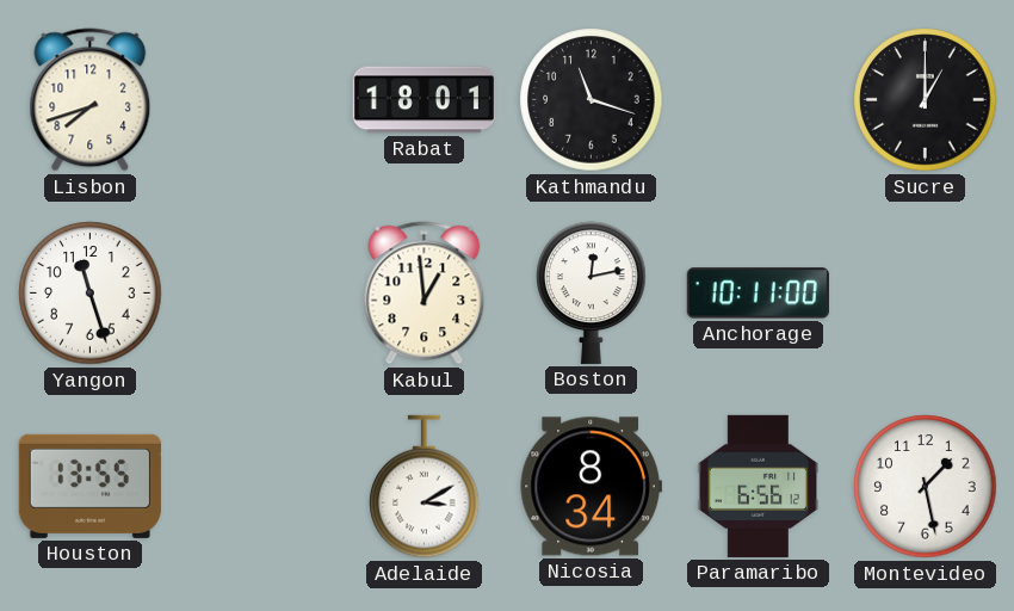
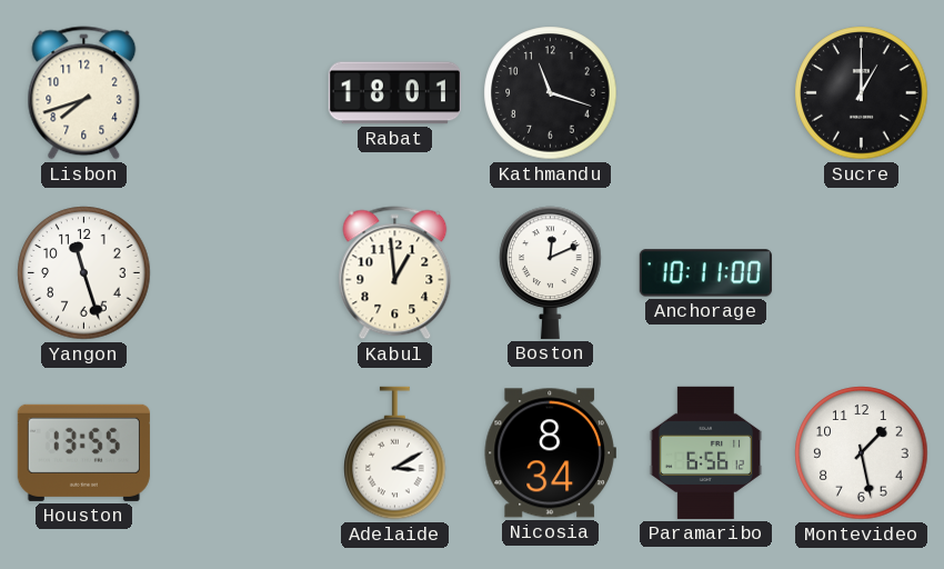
Boston: 12:13 -> 12:11
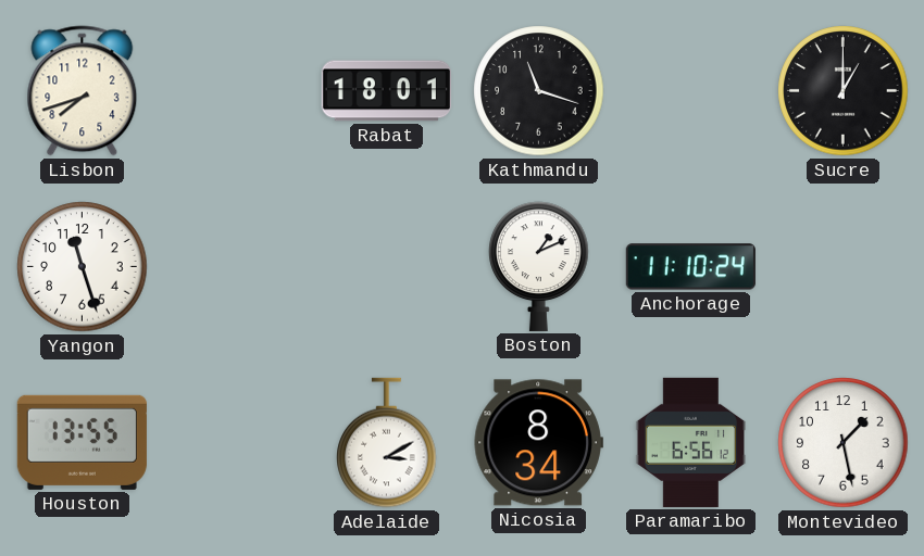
Kabul: 12:59 -> none
Boston: 12:11 -> 1:11
Anchorage: 10:11 -> 11:10
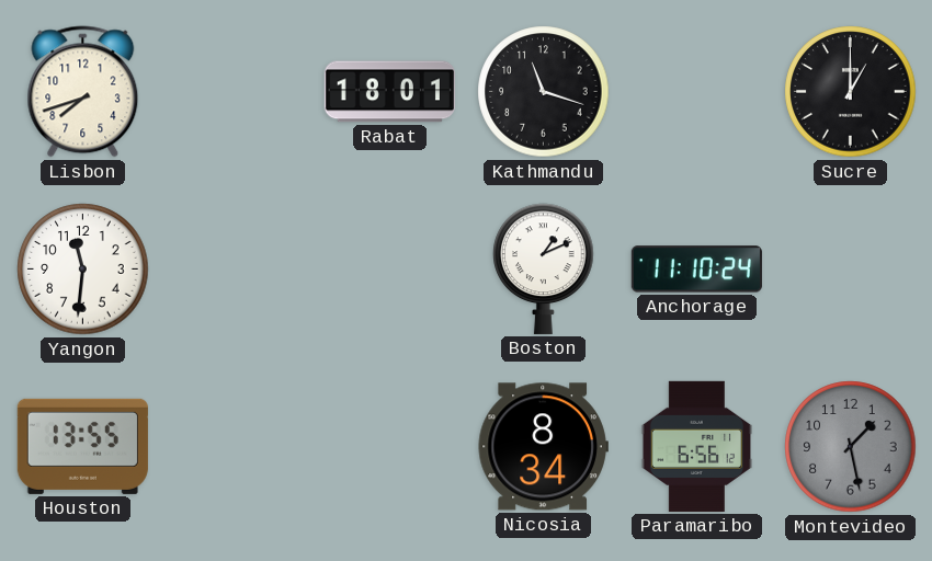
Yangon: 11:27 -> 11:31
Adelaide: 3:10 -> none
Montevideo dial: white -> grey
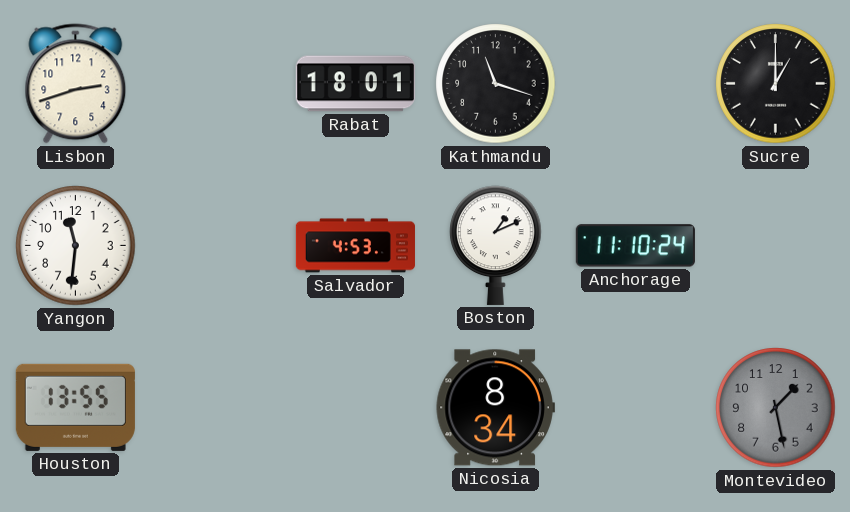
Lisbon: 7:42 -> 2:42
Salvador: none -> 4:53
Paramaribo: 6:56 -> none
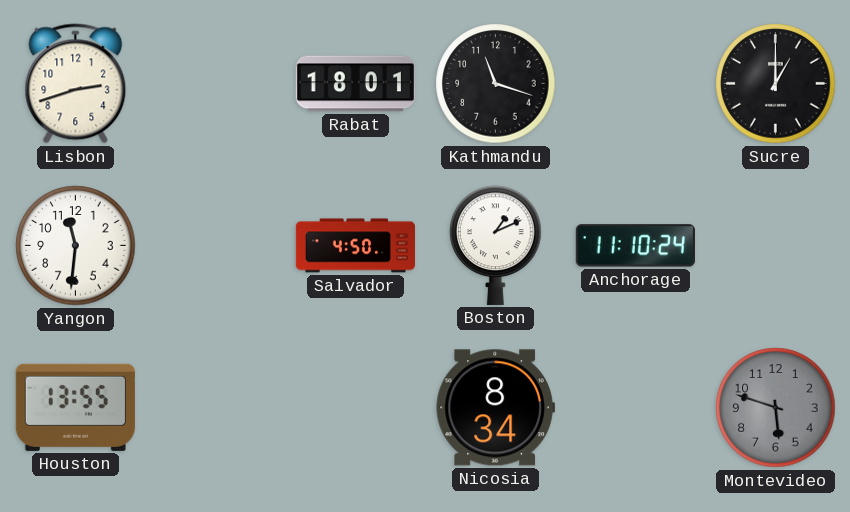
Salvador: 4:53 -> 4:50
Montevideo: 1:28 -> 5:48
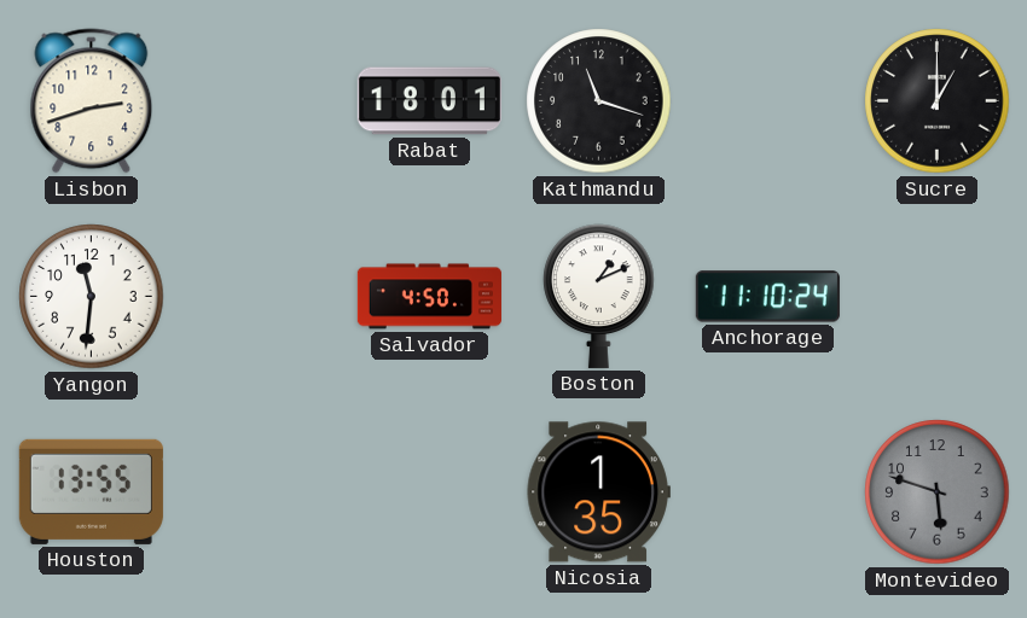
Nicosia: 8:34 -> 1:35
